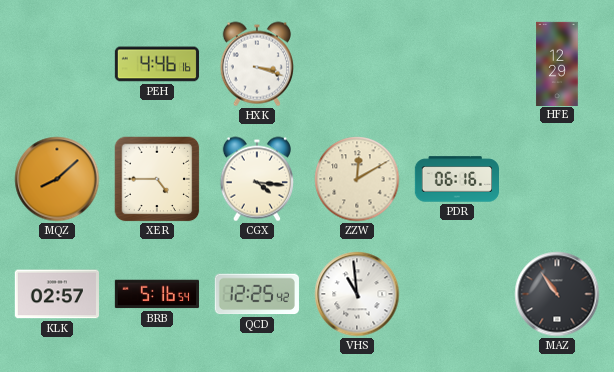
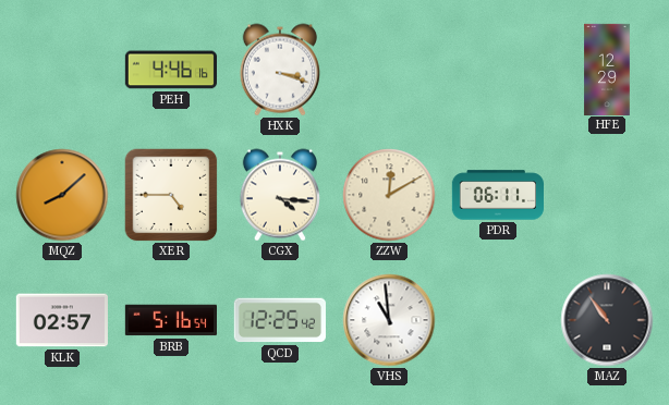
PDR: 06:16 -> 06:11
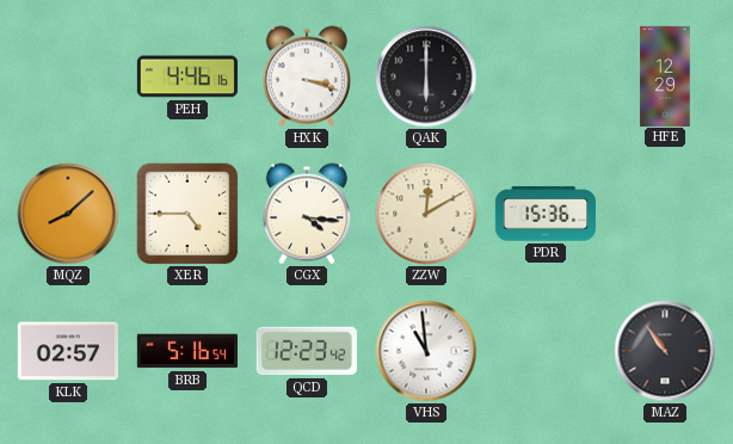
QAK: none -> 6:00
PDR: 06:11 -> 15:36
QCD: 12:25 -> 12:23
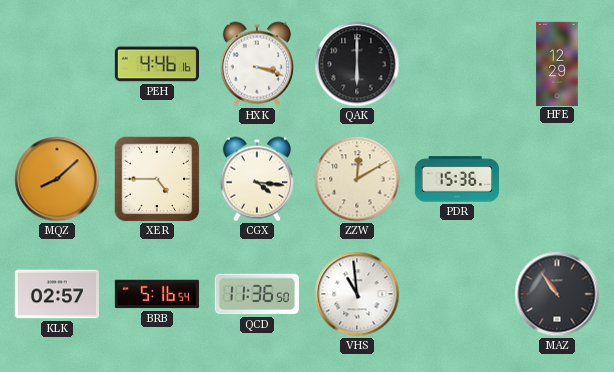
QCD: 12:23 -> 11:36
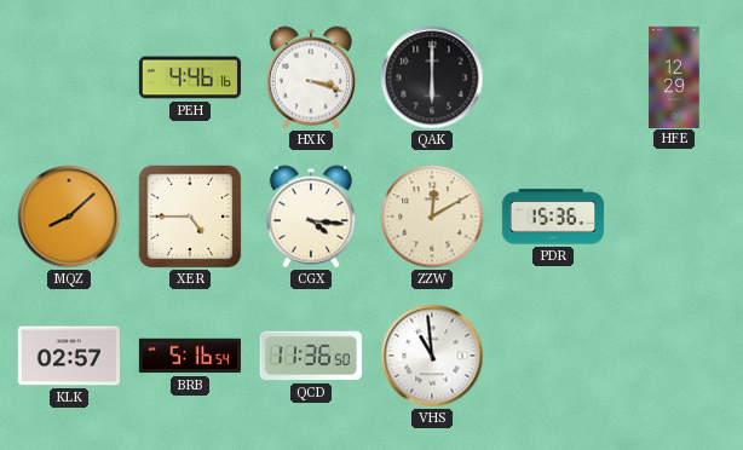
MAZ: 10:54 -> none
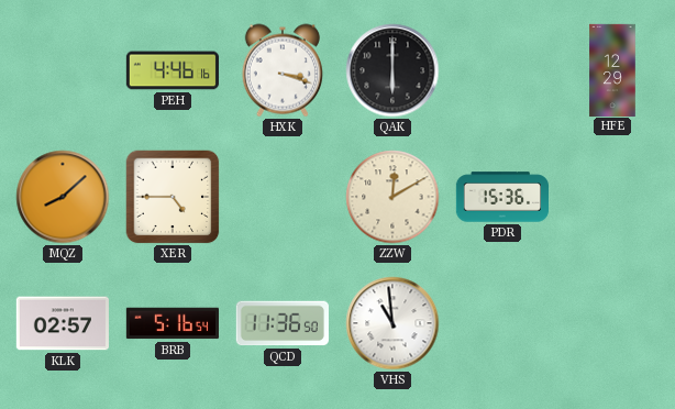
CGX: 4:16 -> none
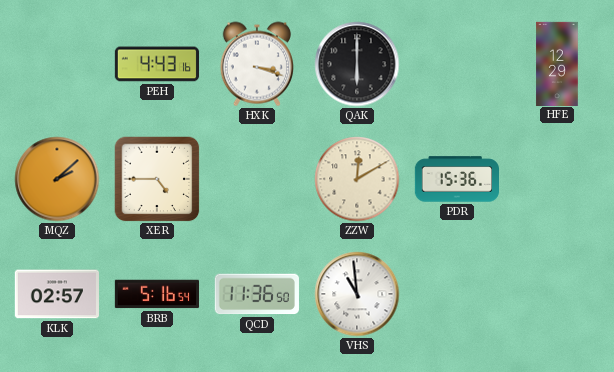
PEH: 4:46 -> 4:43
MQZ: 8:08 -> 2:08
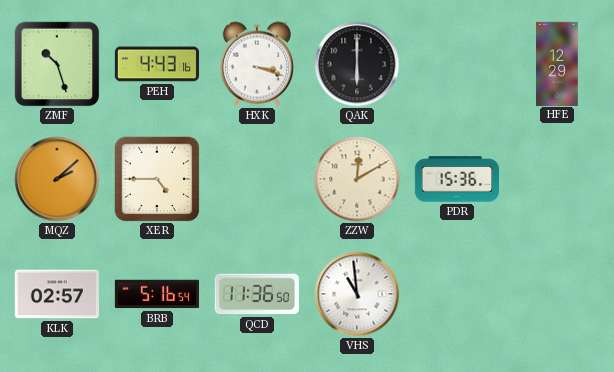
ZMF: none -> 10:27
